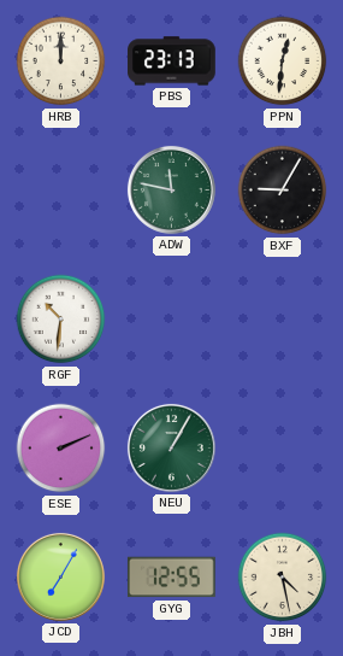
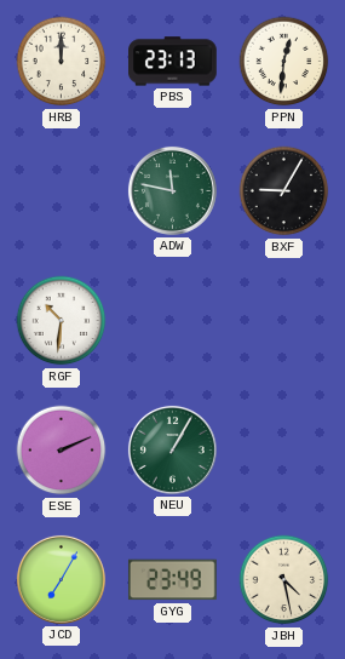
GYG: 12:55 -> 23:49
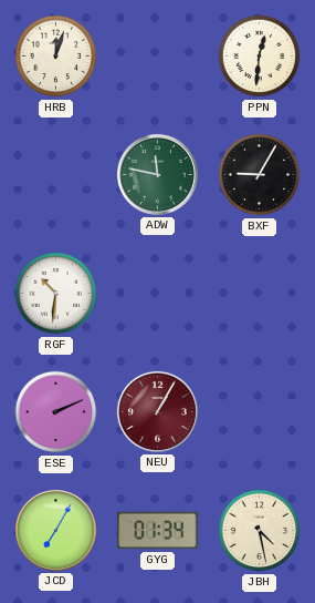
HRB: 12:00 -> 12:03
PBS: 23:13 -> none
NEU dial: green -> burgundy
GYG: 23:49 -> 01:34
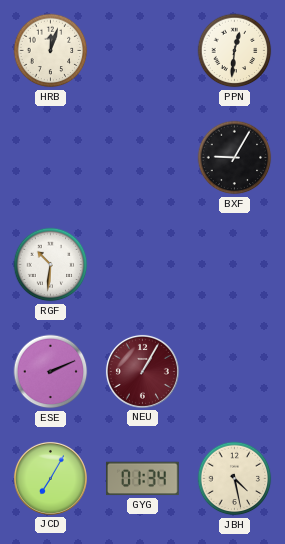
ADW: 11:47 -> none
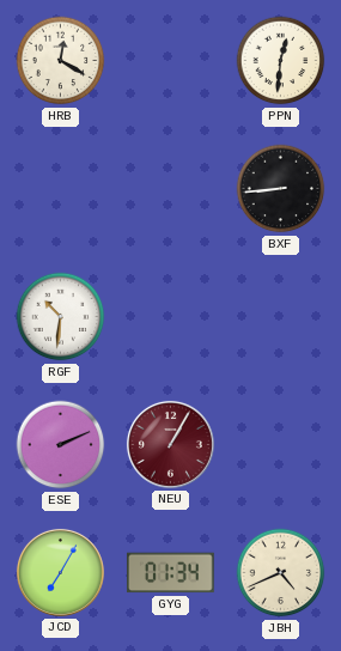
HRB: 12:03 -> 12:20
BXF: 9:05 -> 8:44
JBH: 4:28 -> 4:41
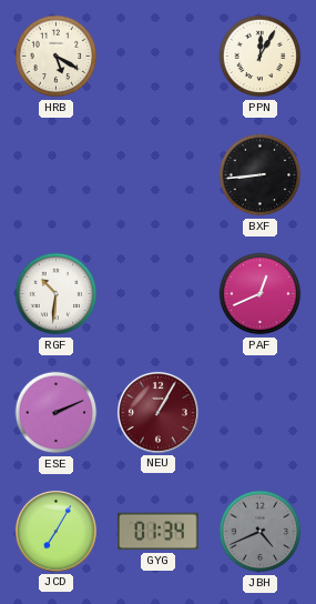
HRB: 12:20 -> 5:20
PPN: 12:31 -> 12:05
PAF: none -> 12:41
JBH dial: cream -> grey
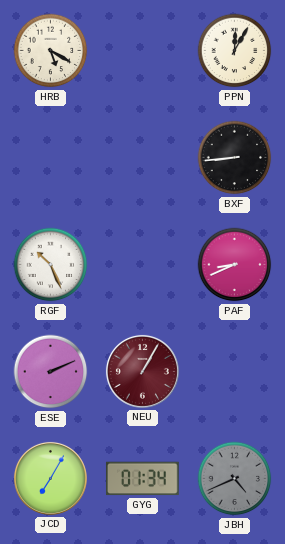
RGF: 10:31 -> 10:26
PAF: 12:41 -> 8:41
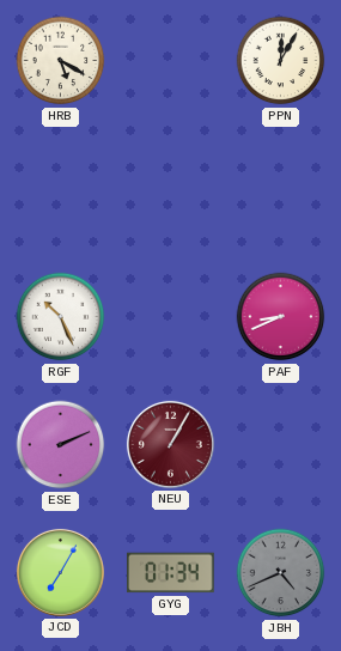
BXF: 8:44 -> none
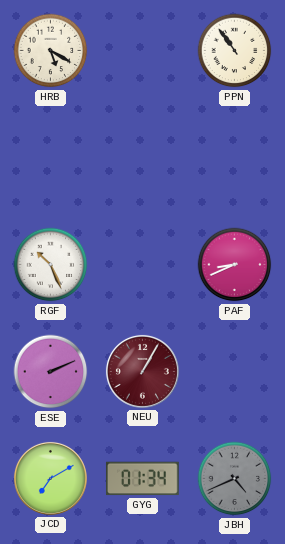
PPN: 12:05 -> 10:54
JCD: 7:05 -> 7:10
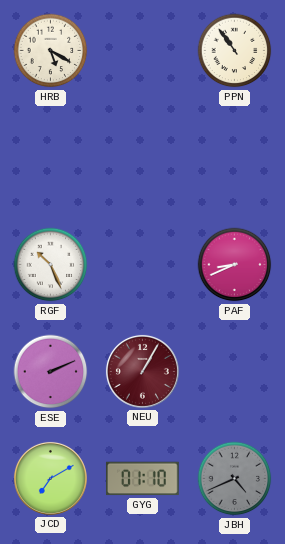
GYG: 01:34 -> 01:10
